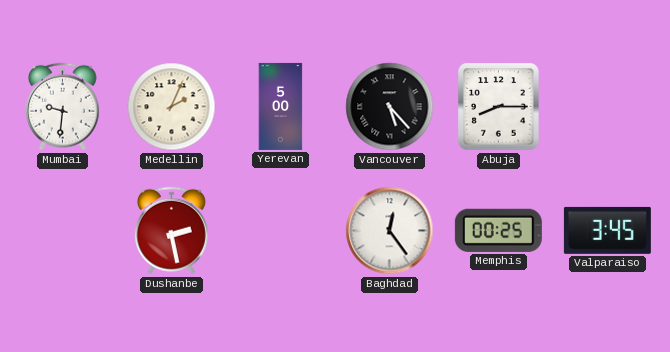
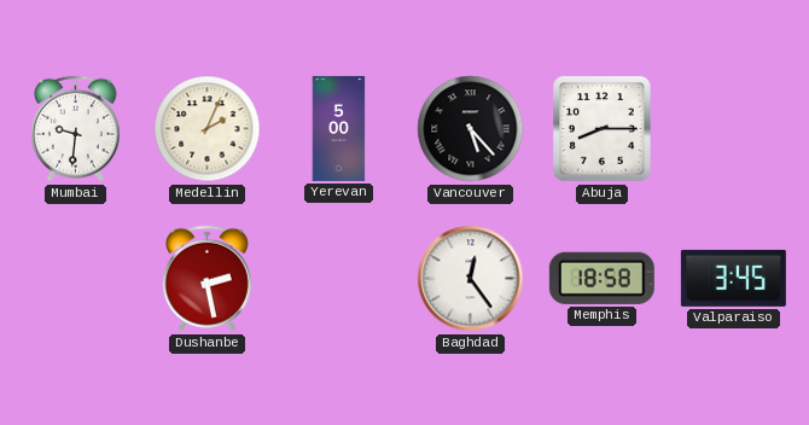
Memphis: 00:25 -> 18:58
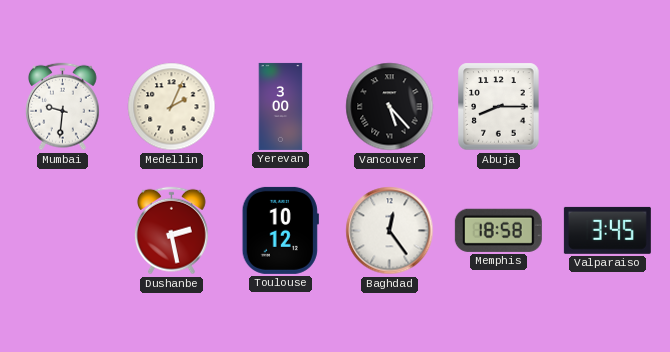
Yerevan: 5:00 -> 3:00
Toulouse: none -> 10:12
